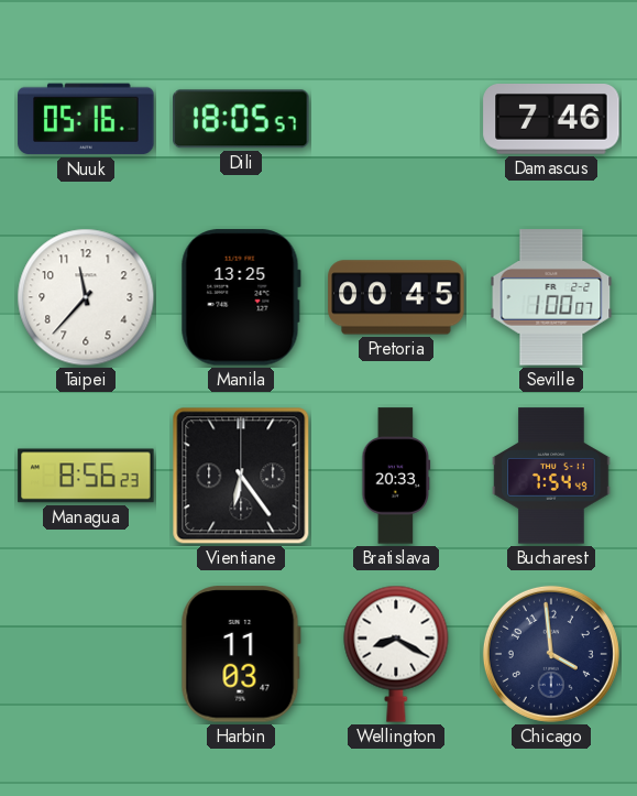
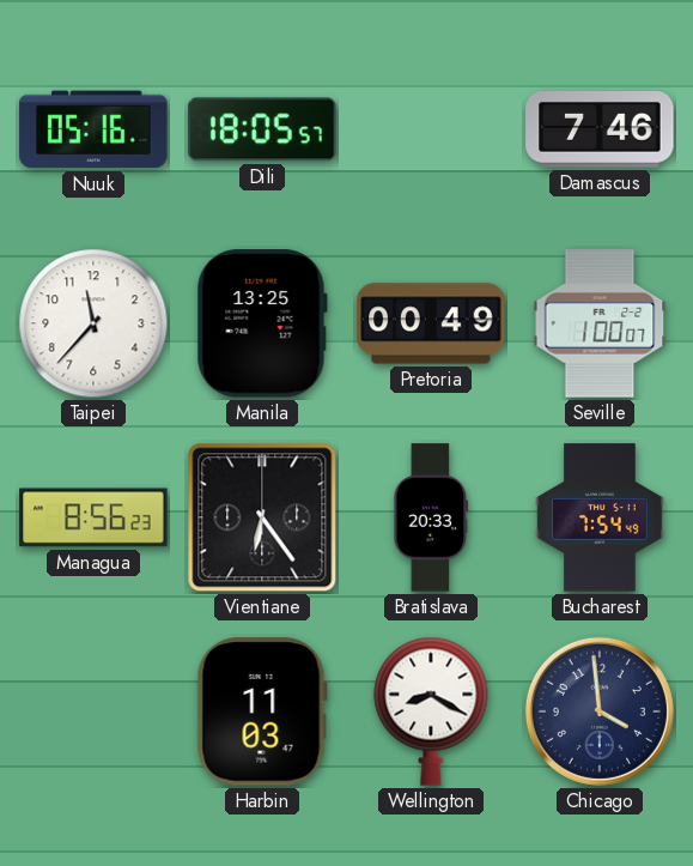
Pretoria: 00:45 -> 00:49
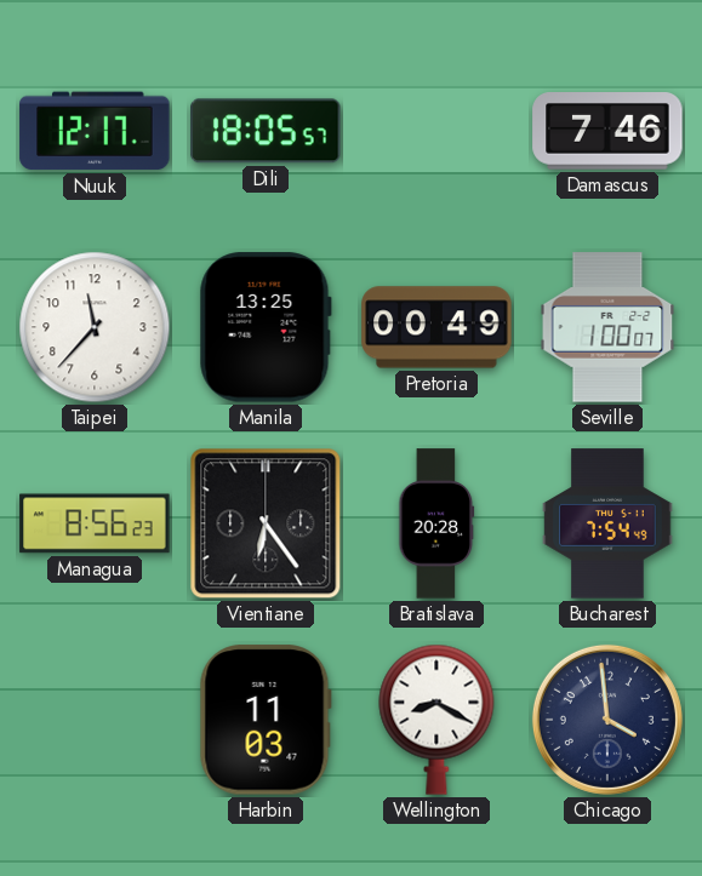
Nuuk: 05:16 -> 12:17
Bratislava: 20:33 -> 20:28
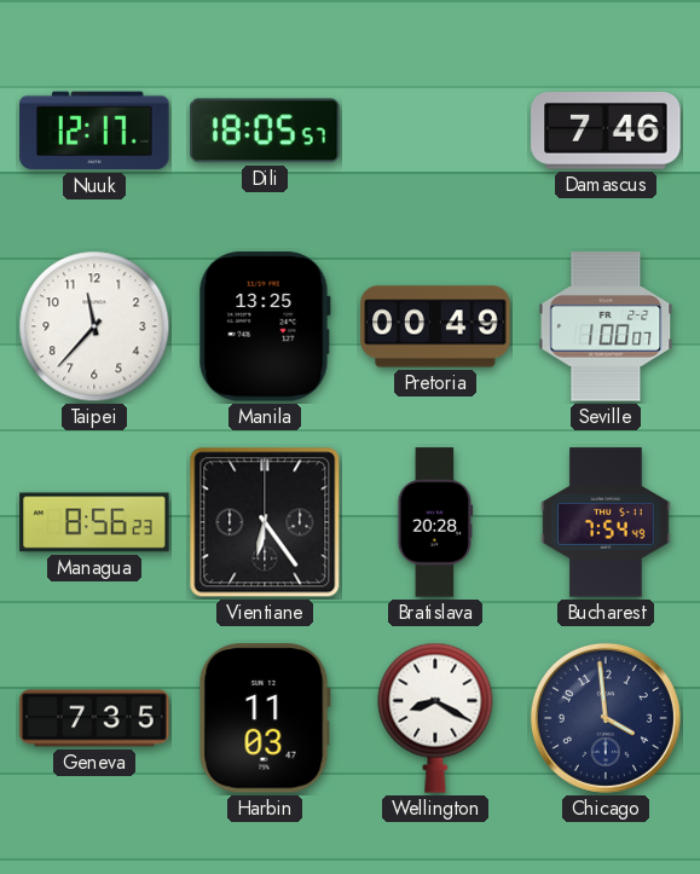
Geneva: none -> 7:35
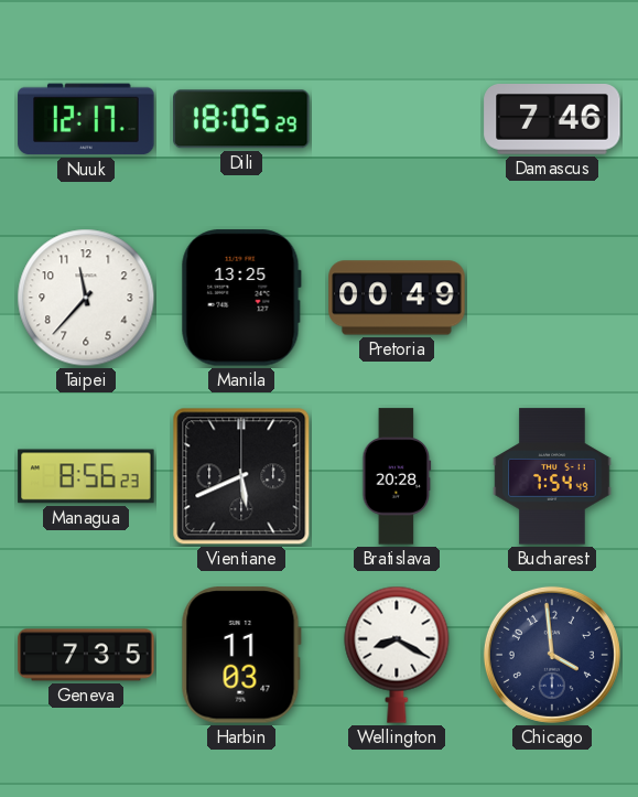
Dili: 18:05:57 -> 18:05:29
Seville: 1:00 -> none
Vientiane: 6:24 -> 5:41
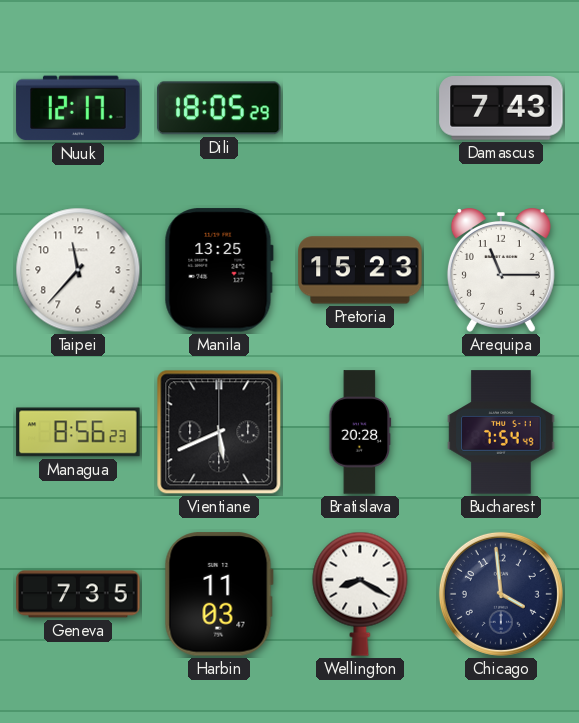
Damascus: 7:46 -> 7:43
Pretoria: 00:49 -> 15:23
Arequipa: none -> 11:15
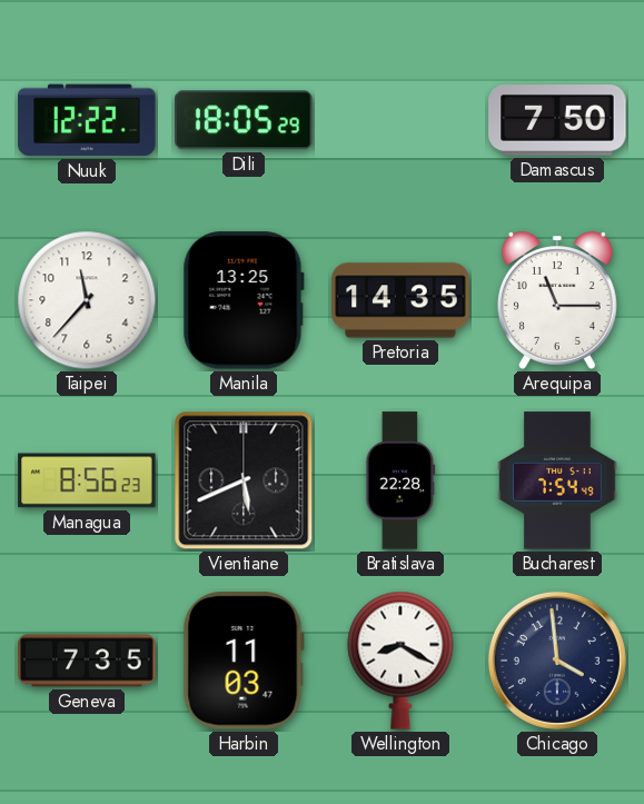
Nuuk: 12:17 -> 12:22
Damascus: 7:43 -> 7:50
Pretoria: 15:23 -> 14:35
Bratislava: 20:28 -> 22:28
